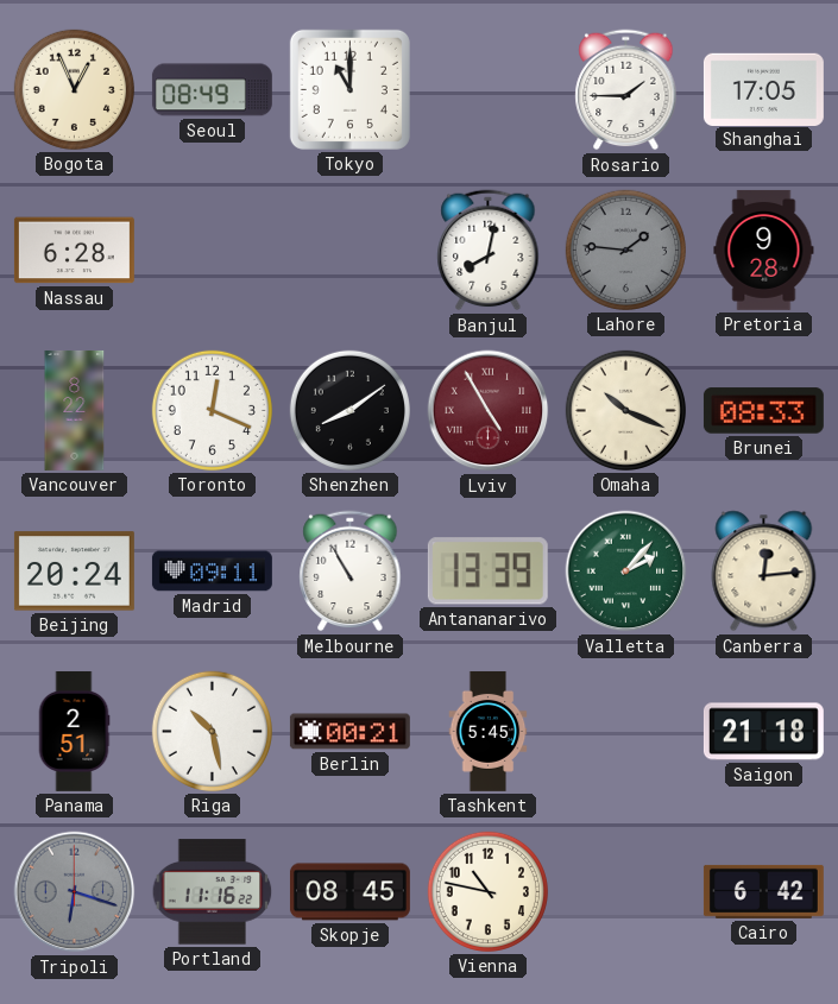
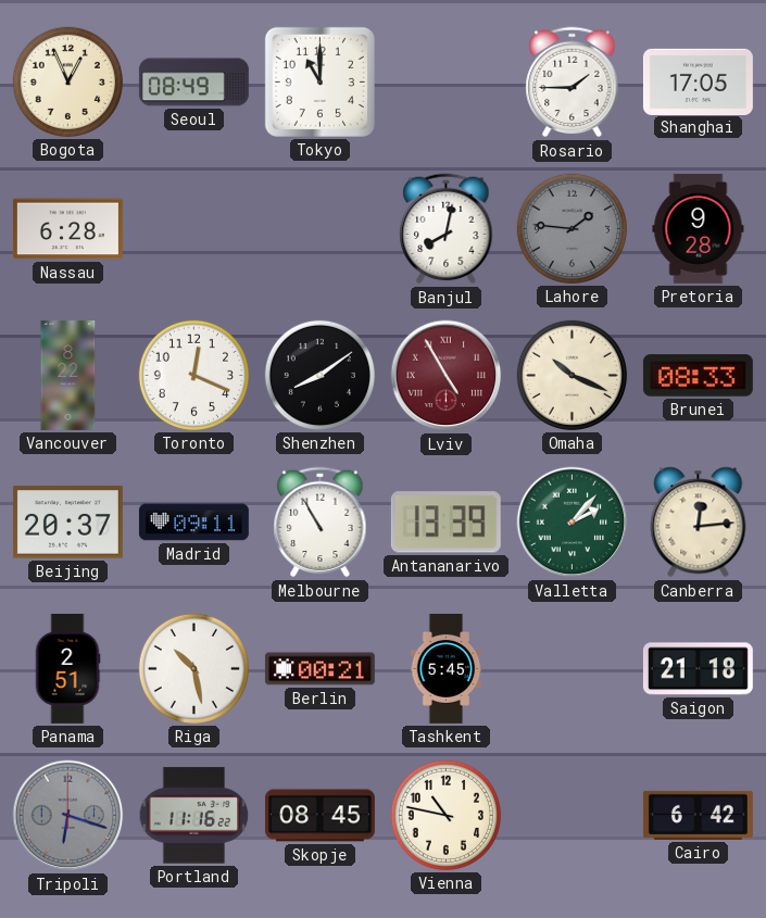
Beijing: 20:24 -> 20:37
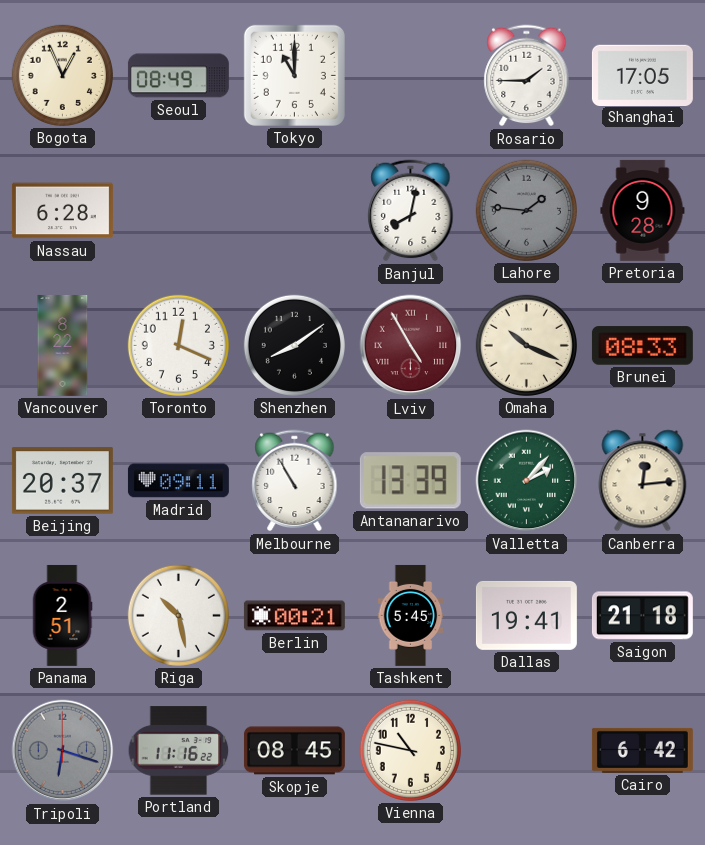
Dallas: none -> 19:41
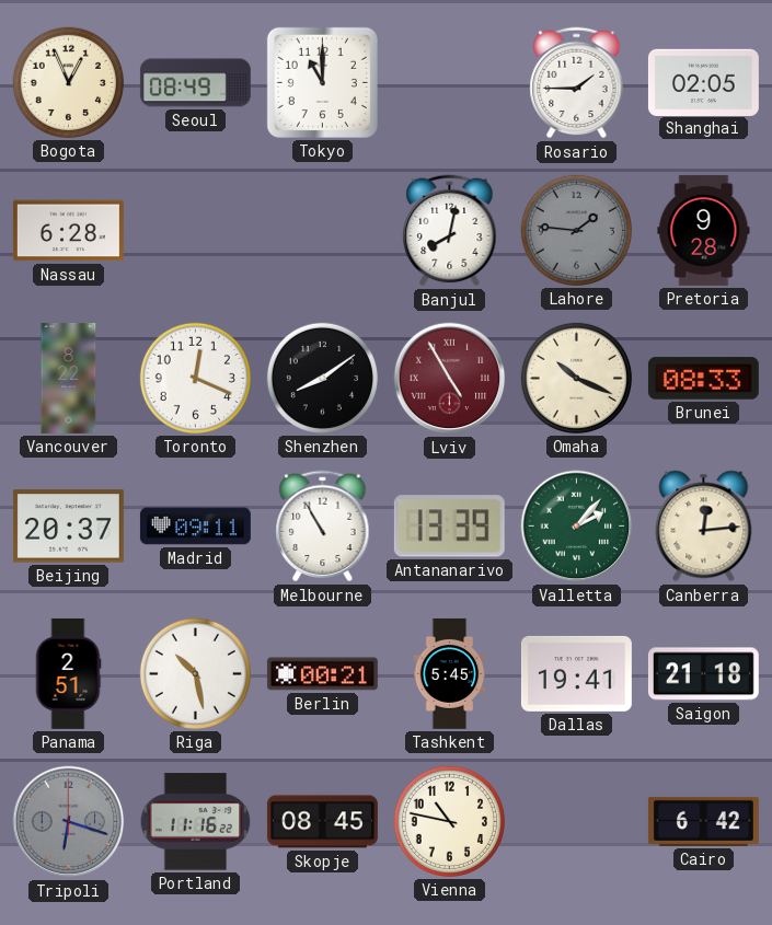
Shanghai: 17:05 -> 02:05
